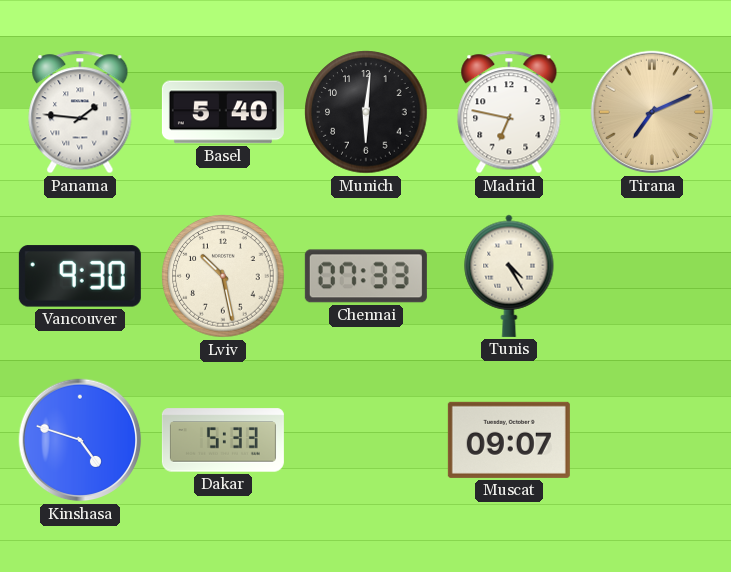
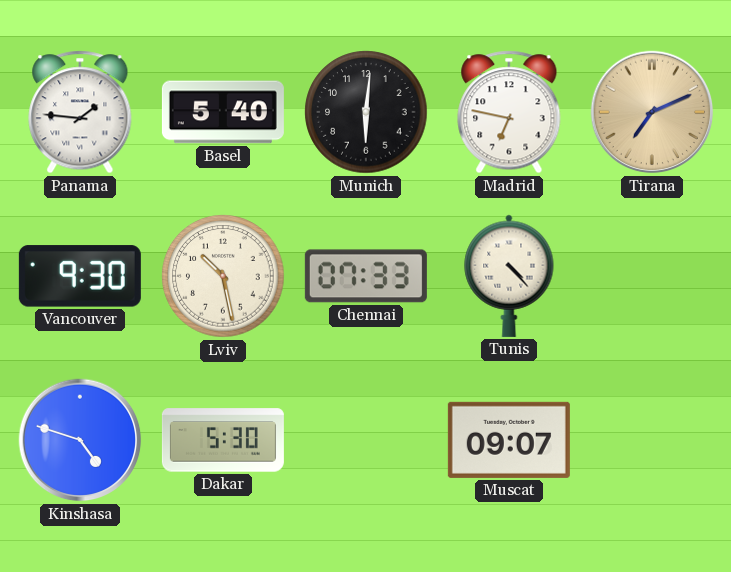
Tunis: 4:25 -> 4:23
Dakar: 5:33 -> 5:30
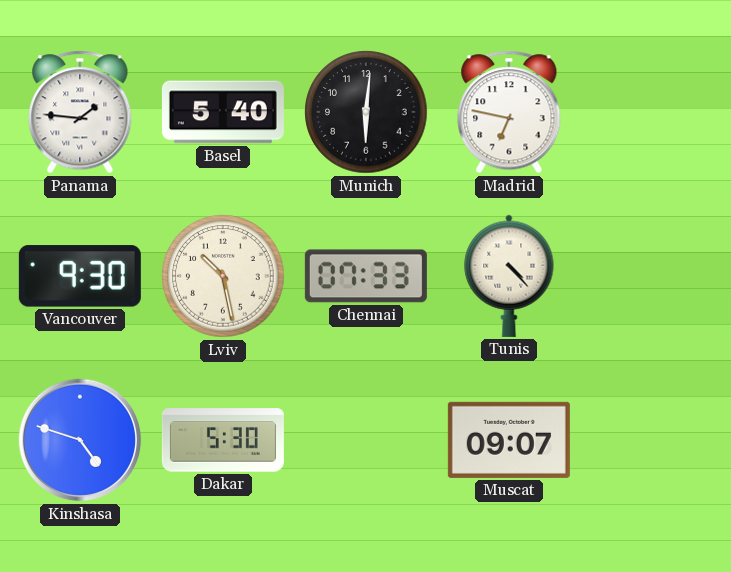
Tirana: 7:11 -> none
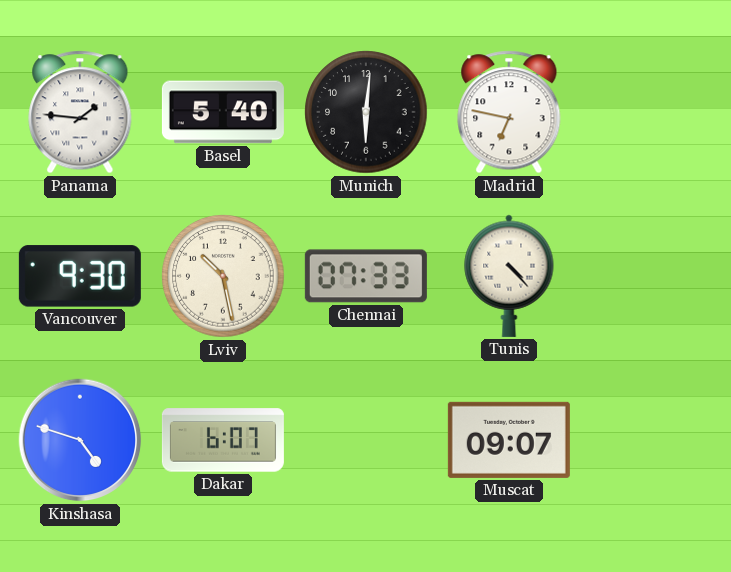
Dakar: 5:30 -> 6:07
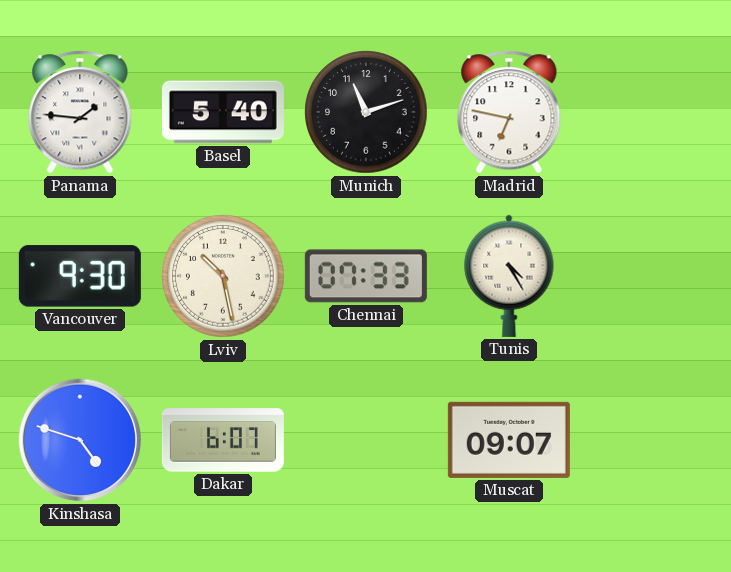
Munich: 6:01 -> 11:12
Tunis: 4:23 -> 4:25
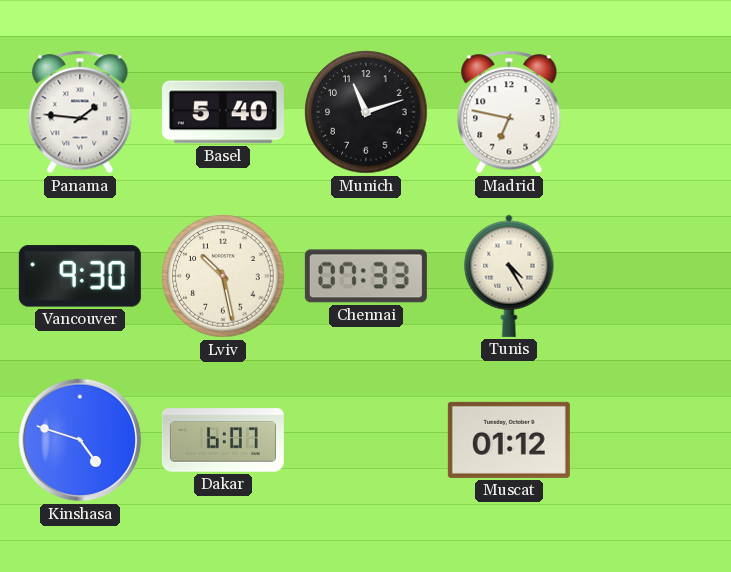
Muscat: 09:07 -> 01:12
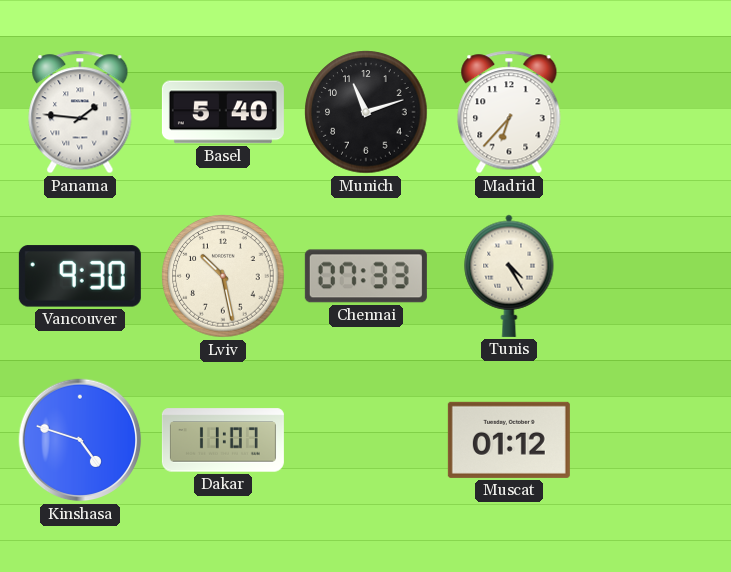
Madrid: 6:47 -> 6:37
Dakar: 6:07 -> 11:07
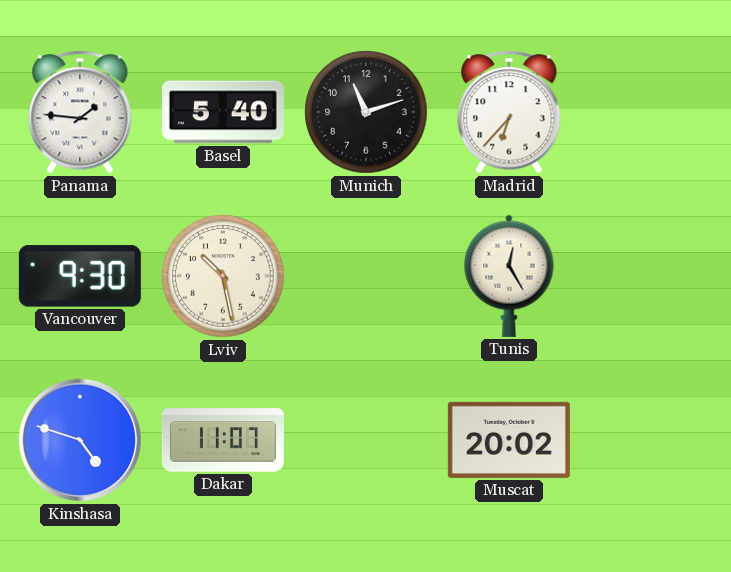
Chennai: 07:33 -> none
Tunis: 4:25 -> 12:25
Muscat: 01:12 -> 20:02
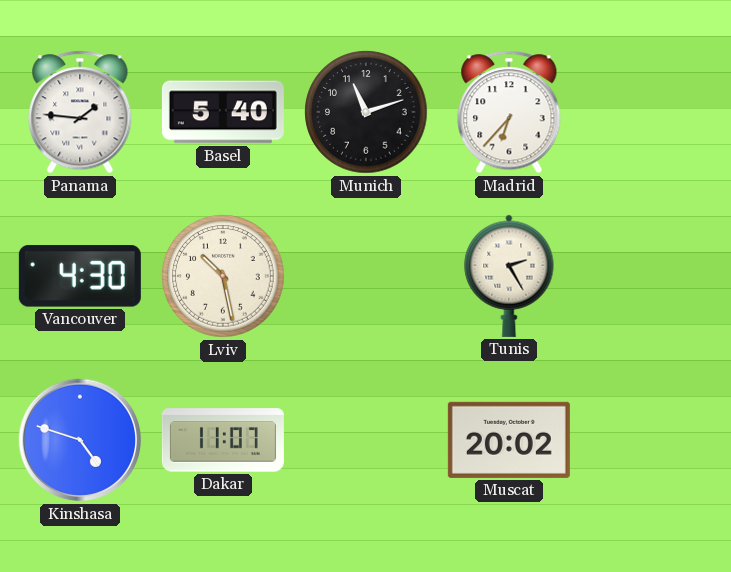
Vancouver: 9:30 -> 4:30
Tunis: 12:25 -> 2:25
